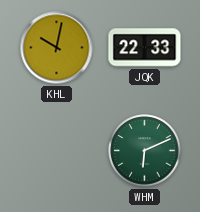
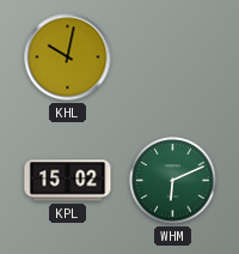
JQK: 22:33 -> none
KPL: none -> 15:02
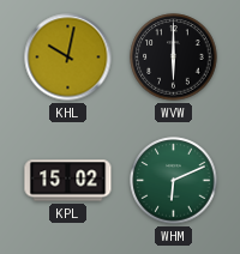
WVW: none -> 6:00
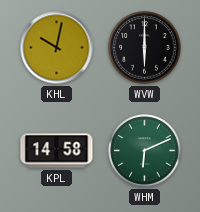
KPL: 15:02 -> 14:58
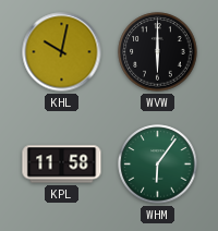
KPL: 14:58 -> 11:58
WHM: 6:11 -> 6:06
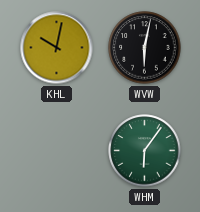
WVW: 6:00 -> 6:02
KPL: 11:58 -> none
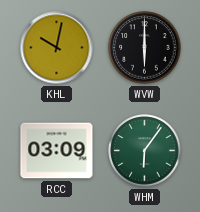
WVW: 6:02 -> 6:00
RCC: none -> 03:09
